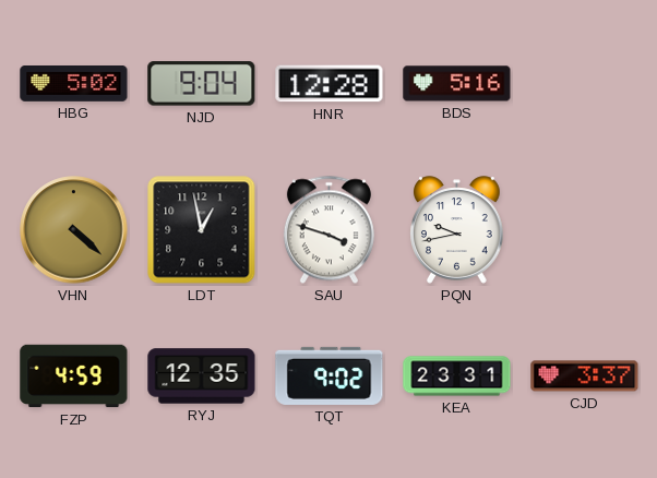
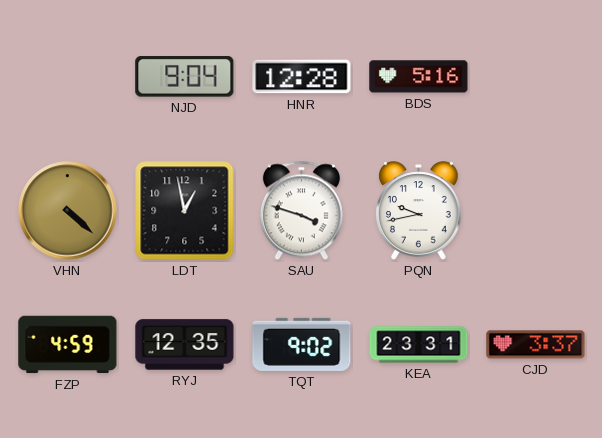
HBG: 5:02 -> none
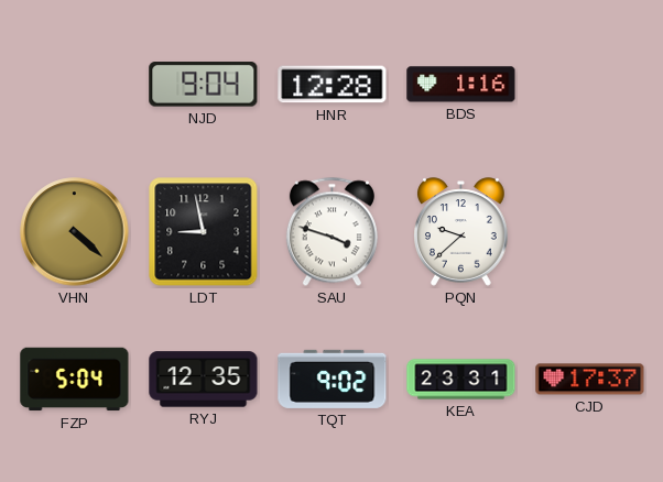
BDS: 5:16 -> 1:16
LDT: 12:58 -> 8:58
PQN: 9:43 -> 9:38
FZP: 4:59 -> 5:04
CJD: 3:37 -> 17:37
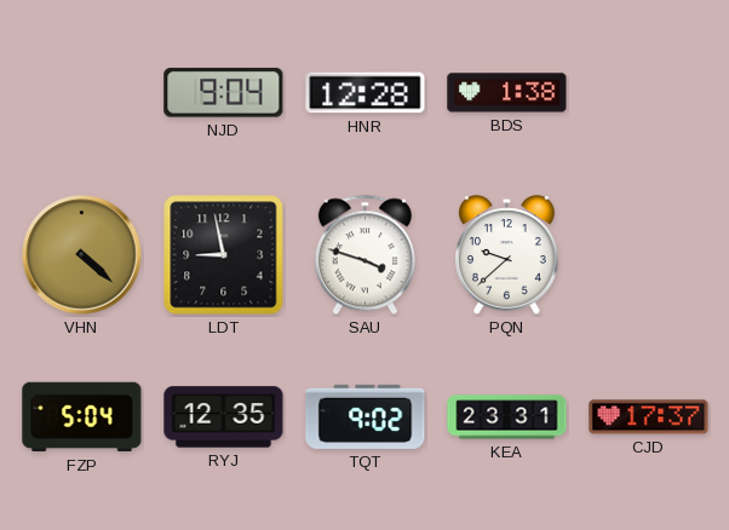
BDS: 1:16 -> 1:38
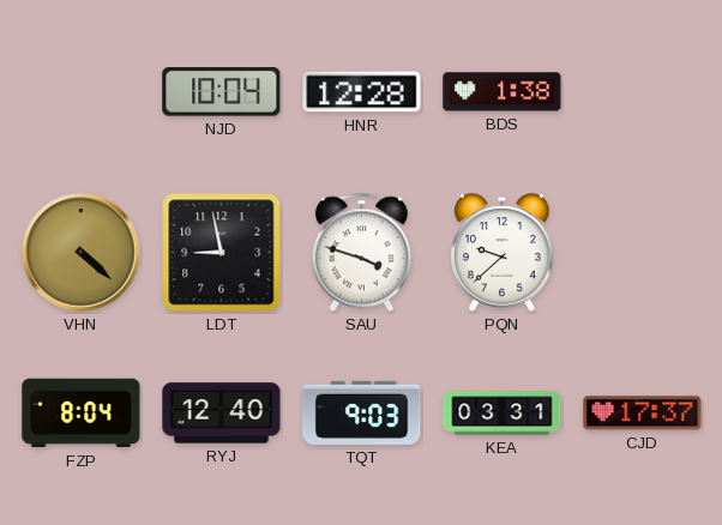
NJD: 9:04 -> 10:04
FZP: 5:04 -> 8:04
RYJ: 12:35 -> 12:40
TQT: 9:02 -> 9:03
KEA: 23:31 -> 03:31
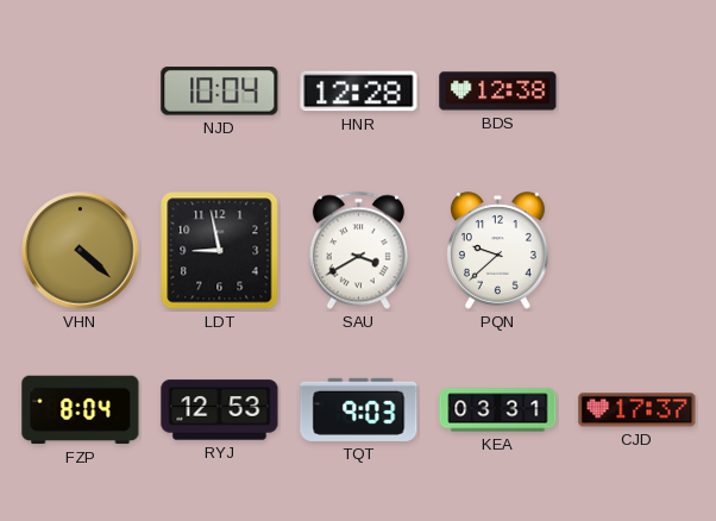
BDS: 1:38 -> 12:38
SAU: 3:48 -> 3:40
RYJ: 12:40 -> 12:53
